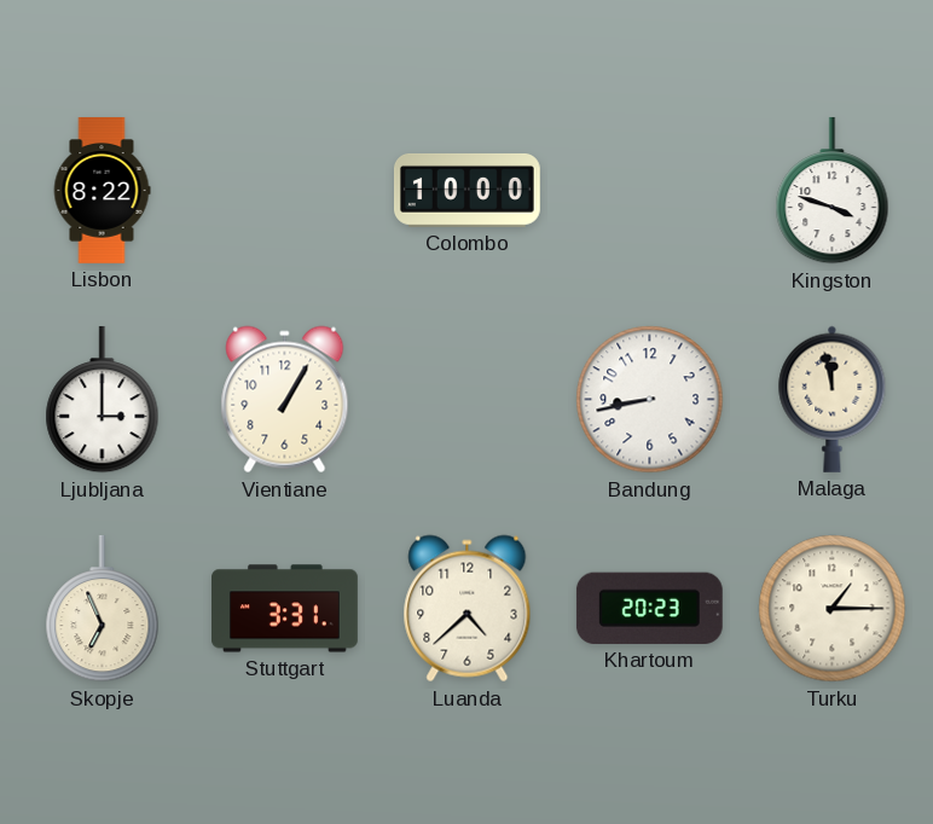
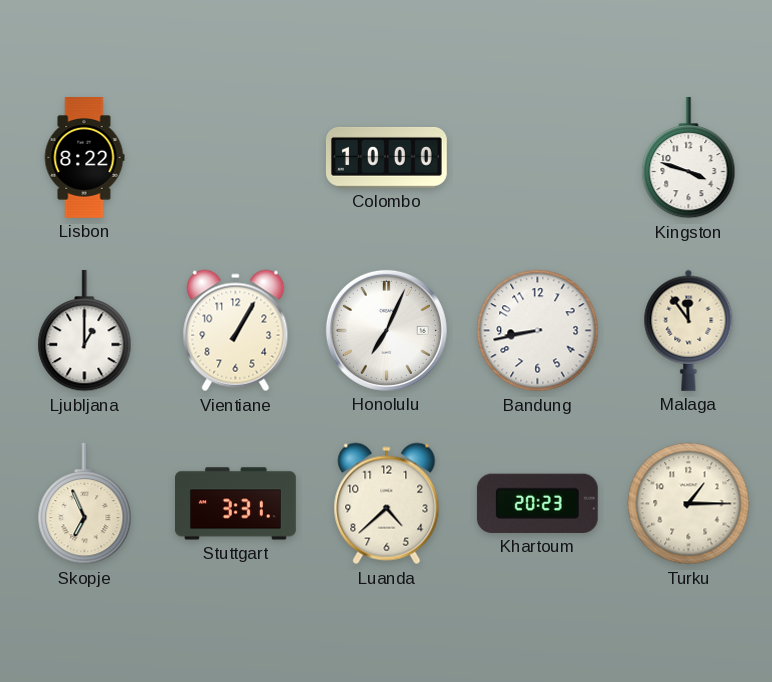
Ljubljana: 3:00 -> 1:00
Honolulu: none -> 7:04
Malaga: 11:58 -> 11:54
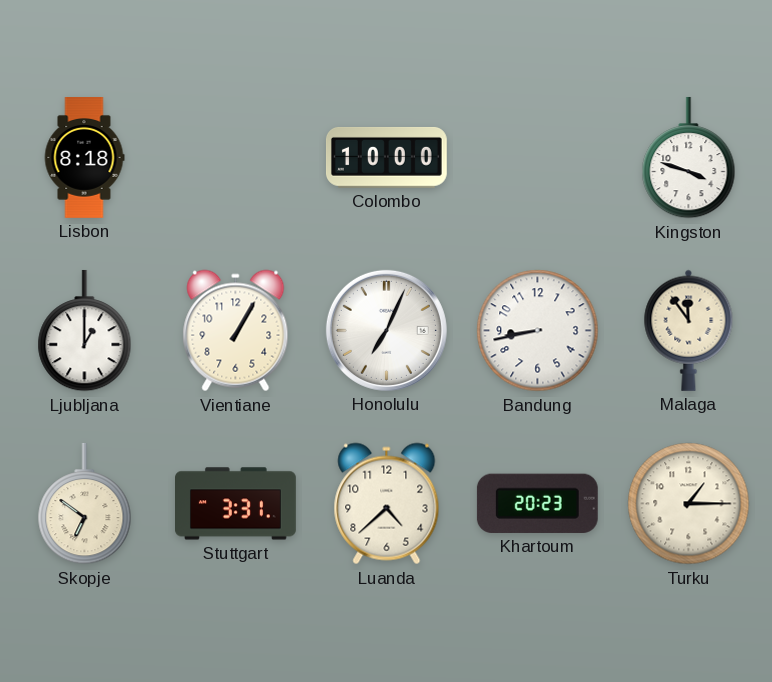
Lisbon: 8:22 -> 8:18
Skopje: 6:56 -> 6:51
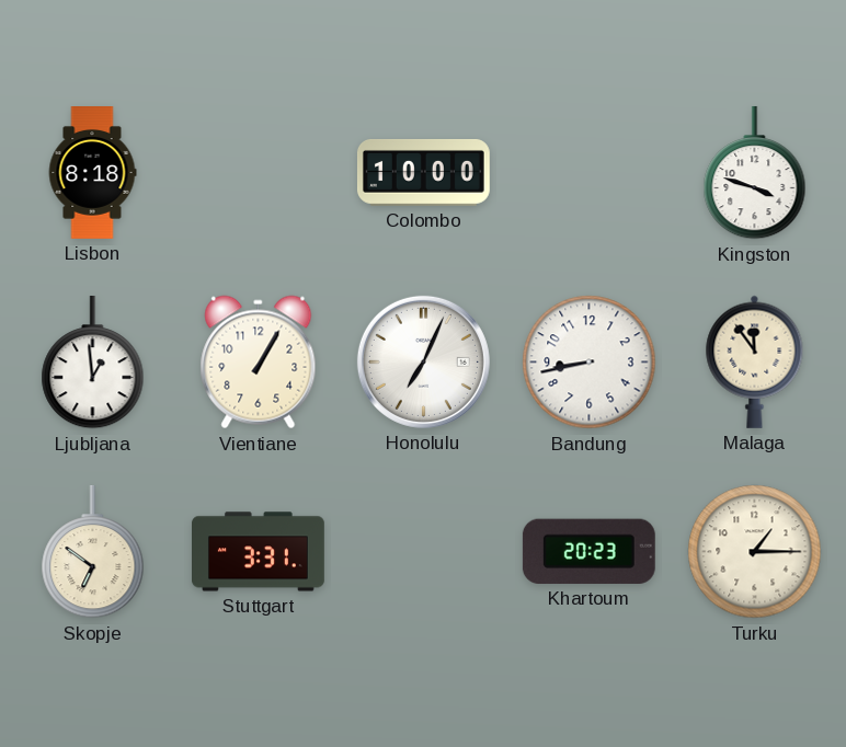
Ljubljana: 1:00 -> 12:59
Luanda: 4:38 -> none
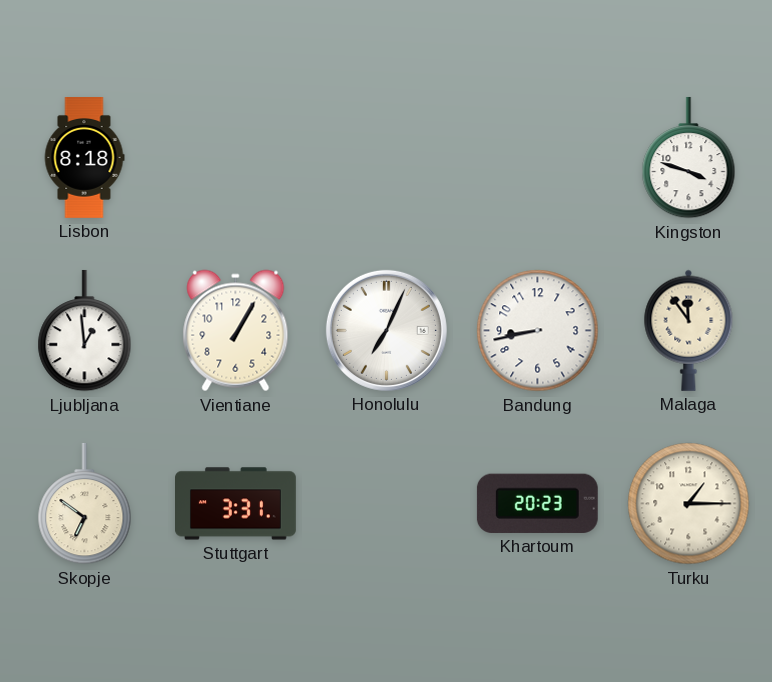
Colombo: 10:00 -> none
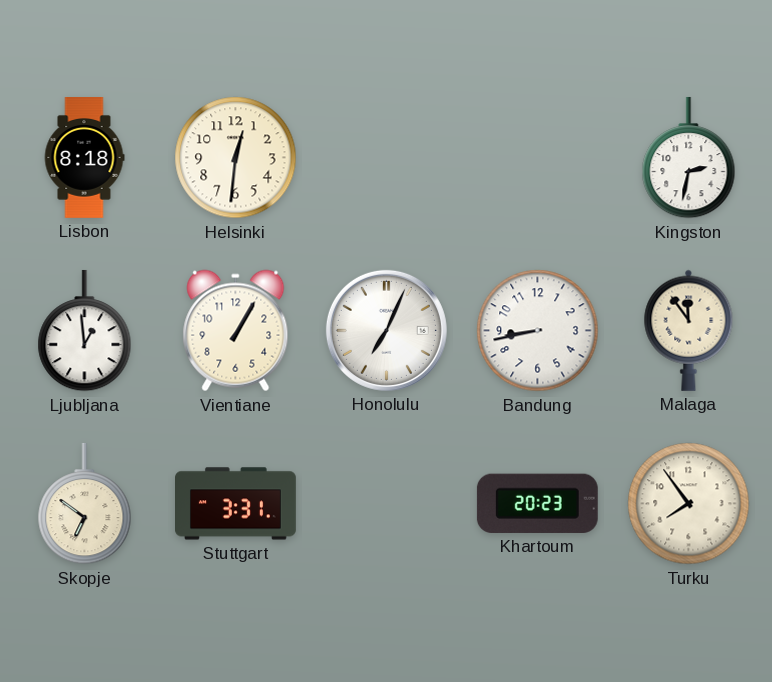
Helsinki: none -> 12:31
Kingston: 3:48 -> 2:32
Turku: 1:15 -> 7:54
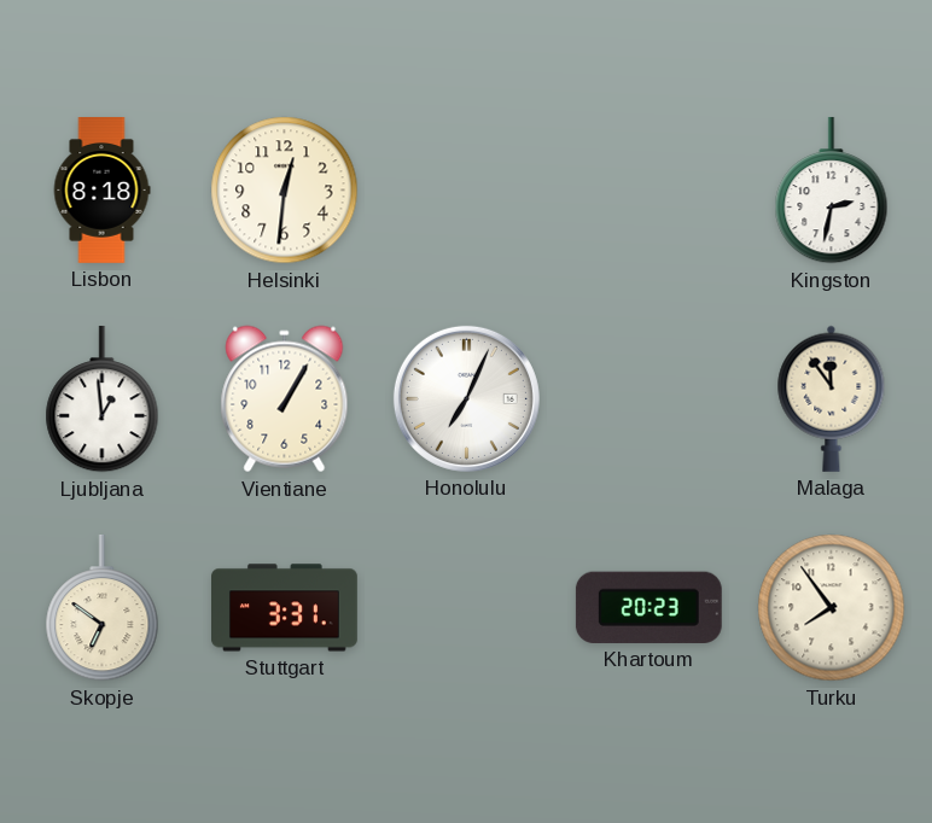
Bandung: 8:43 -> none
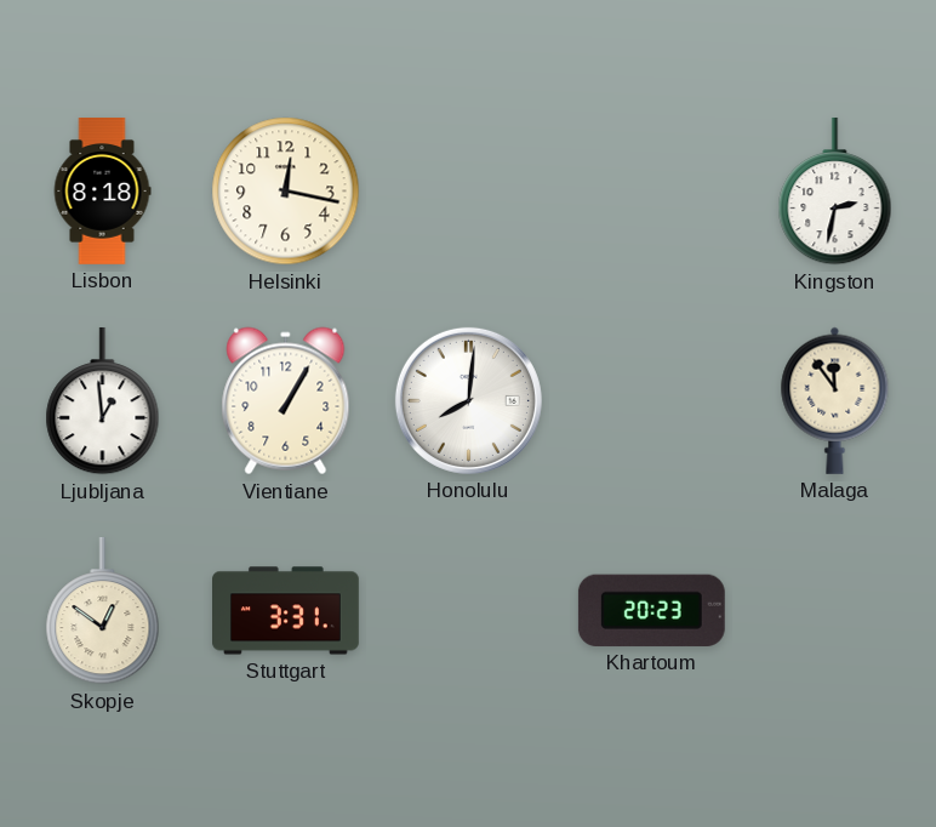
Helsinki: 12:31 -> 12:17
Honolulu: 7:04 -> 8:01
Skopje: 6:51 -> 12:51
Turku: 7:54 -> none
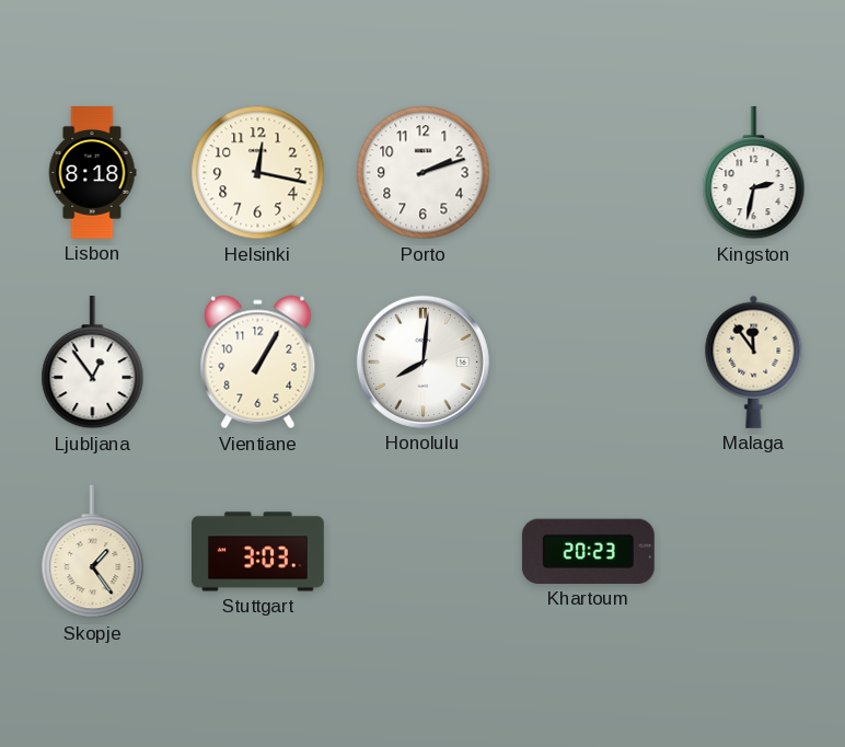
Porto: none -> 2:12
Ljubljana: 12:59 -> 12:54
Skopje: 12:51 -> 1:24
Stuttgart: 3:31 -> 3:03
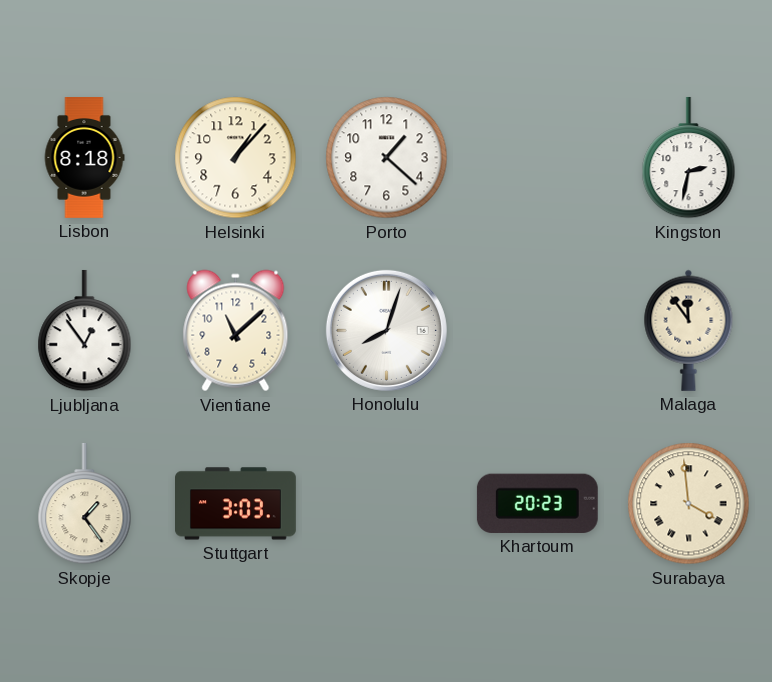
Helsinki: 12:17 -> 1:07
Porto: 2:12 -> 1:22
Vientiane: 1:05 -> 11:08
Honolulu: 8:01 -> 8:03
Surabaya: none -> 3:59
